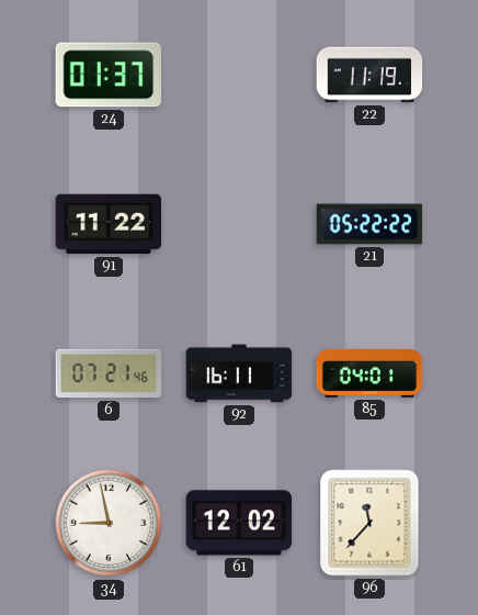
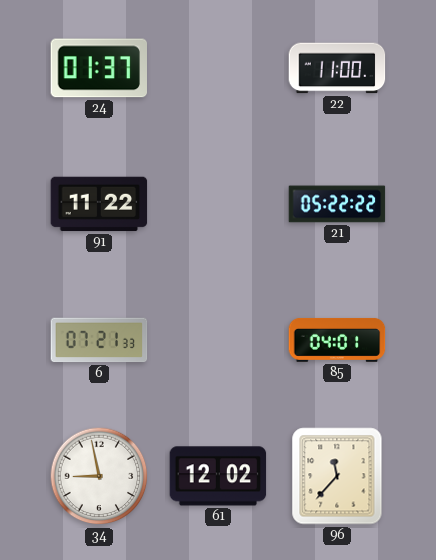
22: 11:19 -> 11:00
6: 07:21:46 -> 07:21:33
92: 16:11 -> none
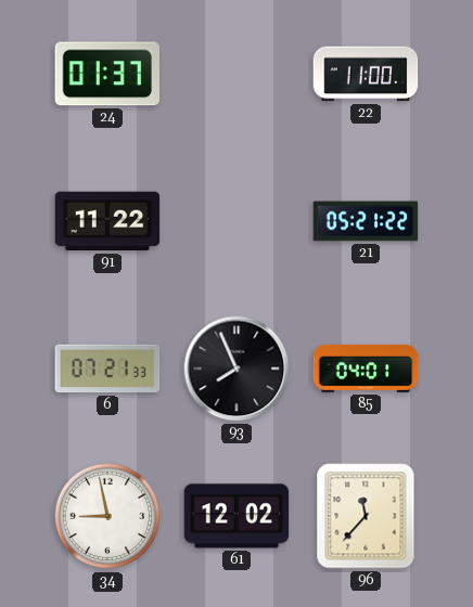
21: 05:22 -> 05:21
93: none -> 7:56
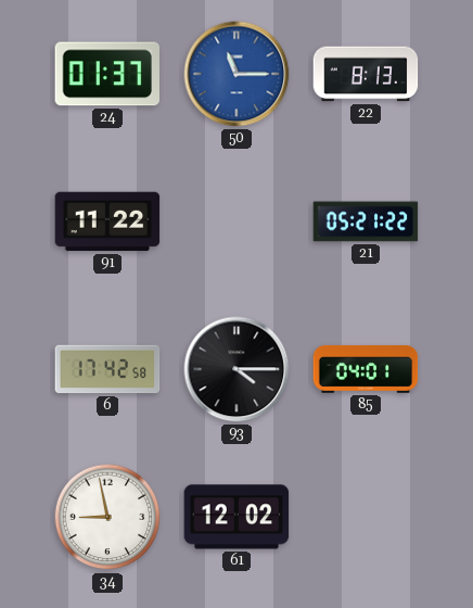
50: none -> 11:15
22: 11:00 -> 8:13
6: 07:21 -> 17:42
93: 7:56 -> 4:15
96: 11:37 -> none
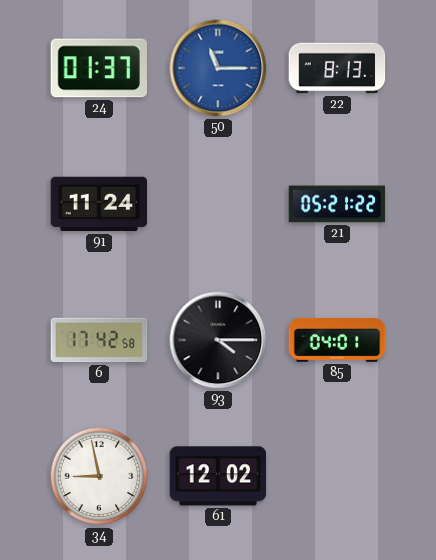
91: 11:22 -> 11:24
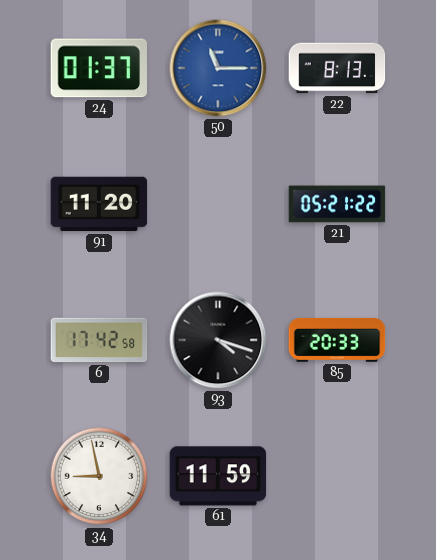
91: 11:24 -> 11:20
93: 4:15 -> 4:18
85: 04:01 -> 20:33
61: 12:02 -> 11:59
